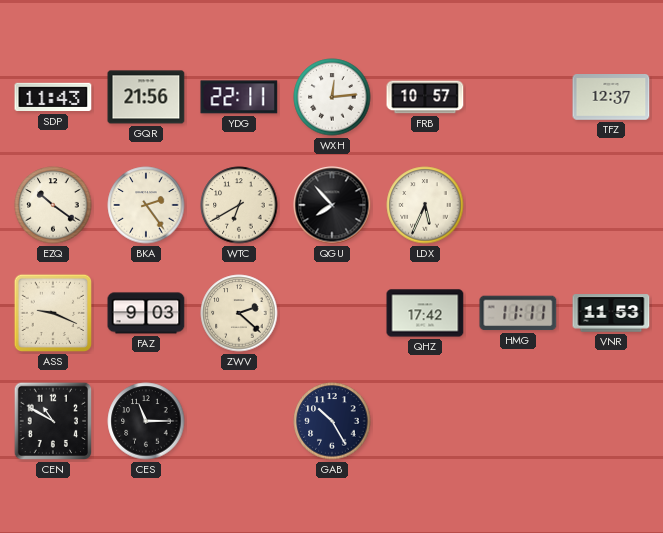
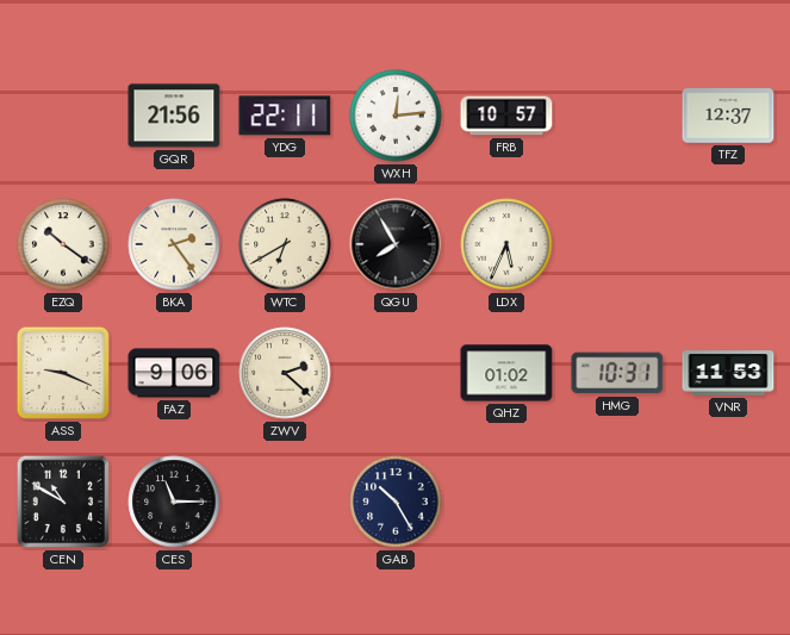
SDP: 11:43 -> none
QGU: 7:53 -> 7:55
FAZ: 9:03 -> 9:06
QHZ: 17:42 -> 01:02
HMG: 11:11 -> 10:31
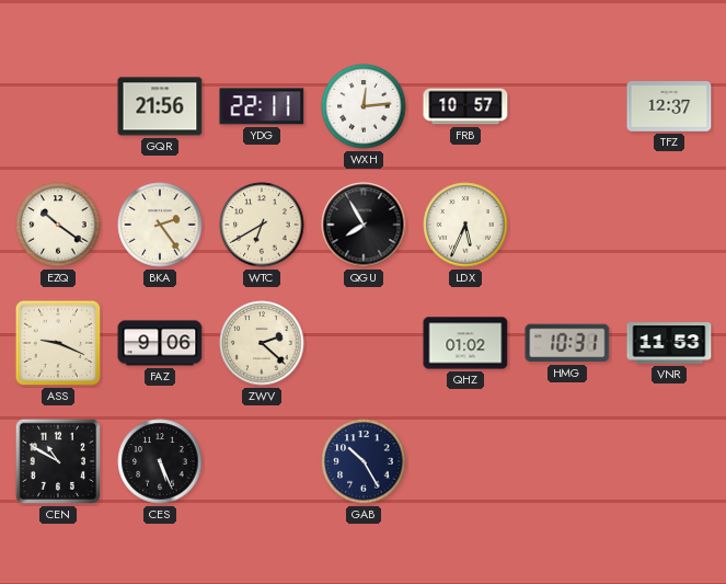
CES: 11:15 -> 5:26
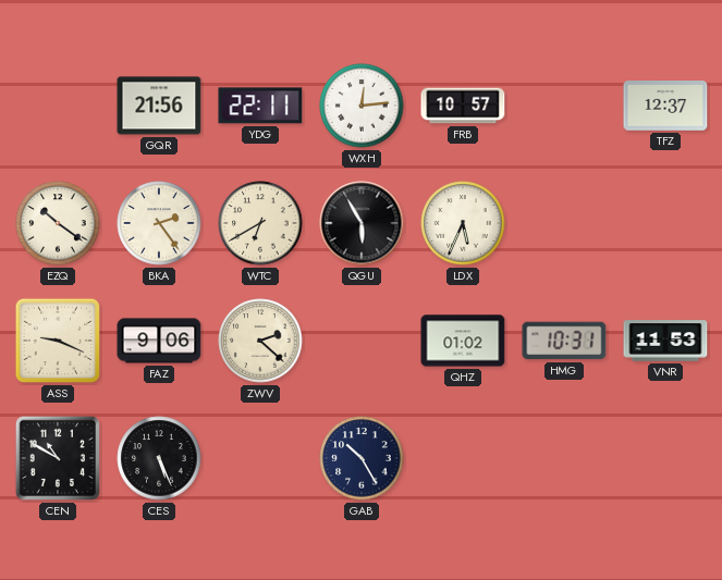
QGU: 7:55 -> 5:55
